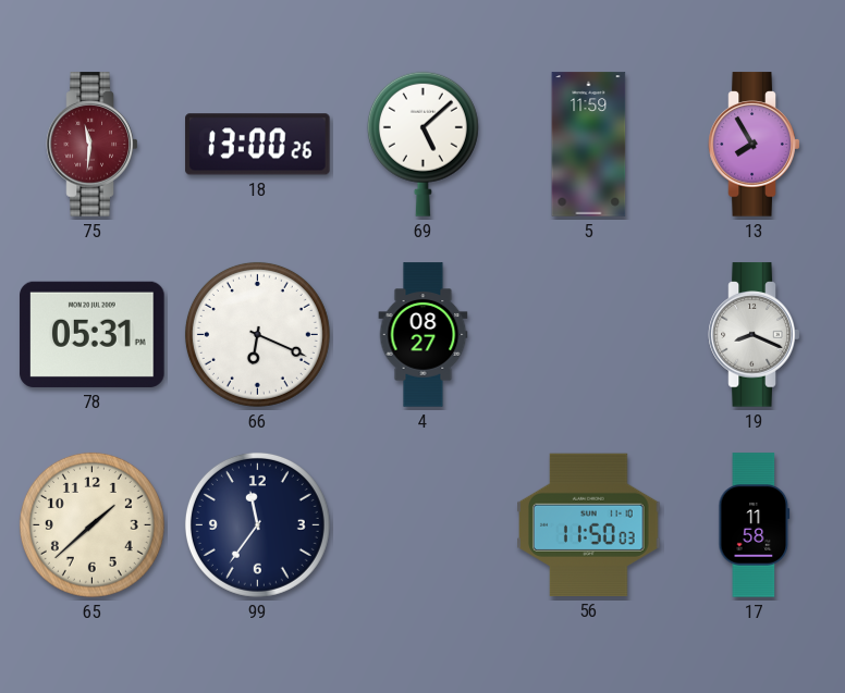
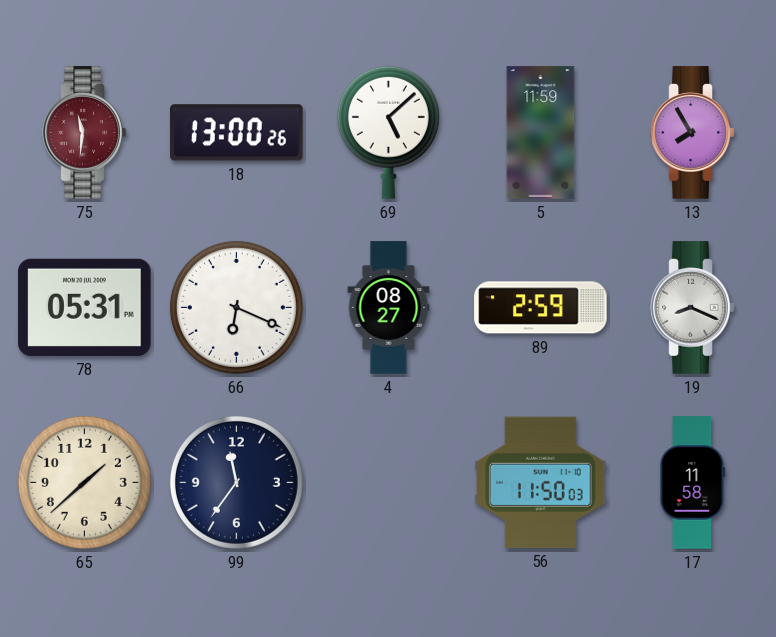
89: none -> 2:59
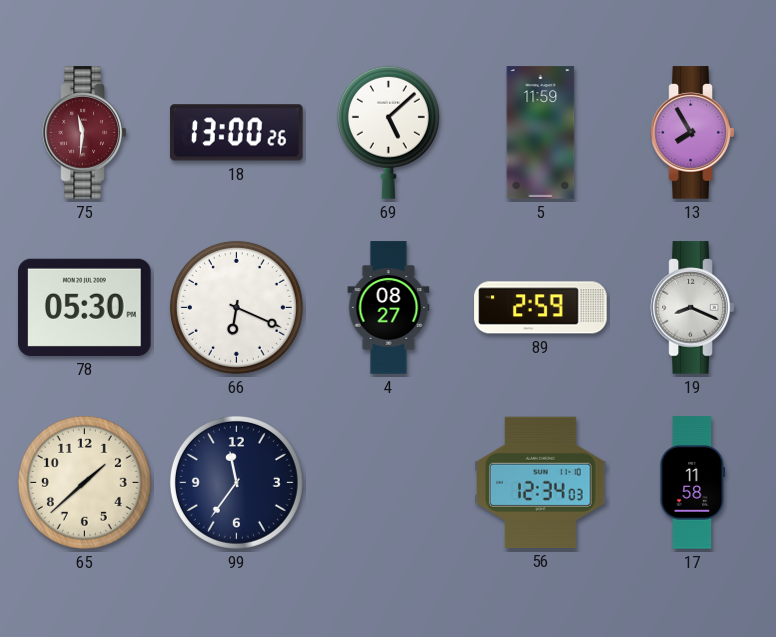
78: 05:31 -> 05:30
56: 11:50 -> 12:34
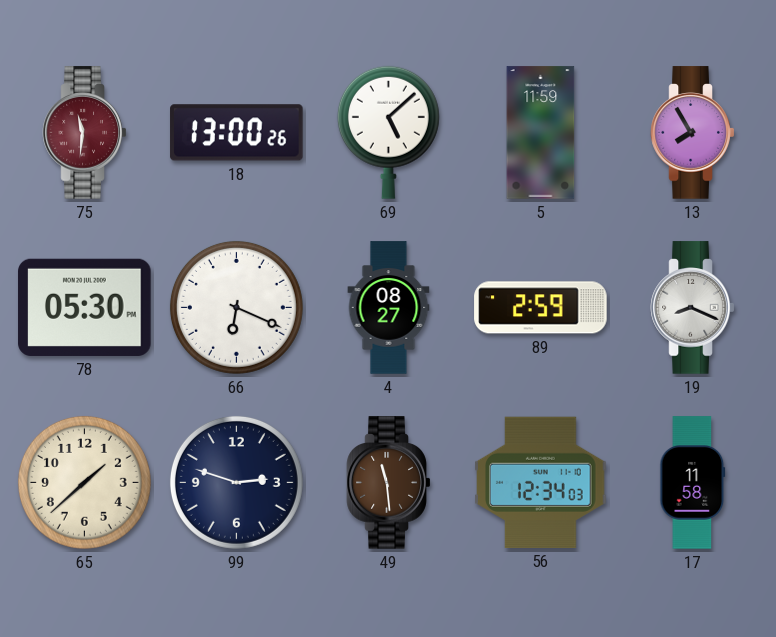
99: 11:36 -> 2:48
49: none -> 11:29
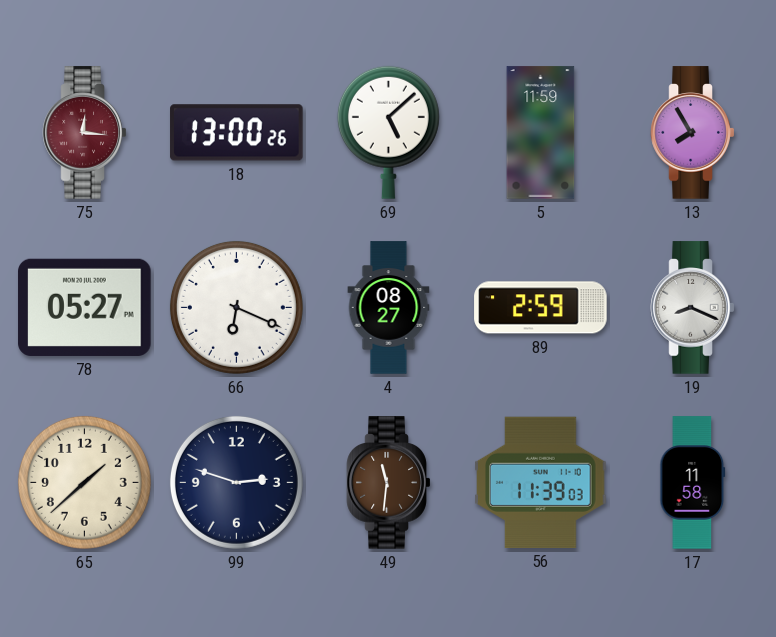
75: 11:31 -> 12:16
78: 05:30 -> 05:27
49: 11:29 -> 11:31
56: 12:34 -> 11:39
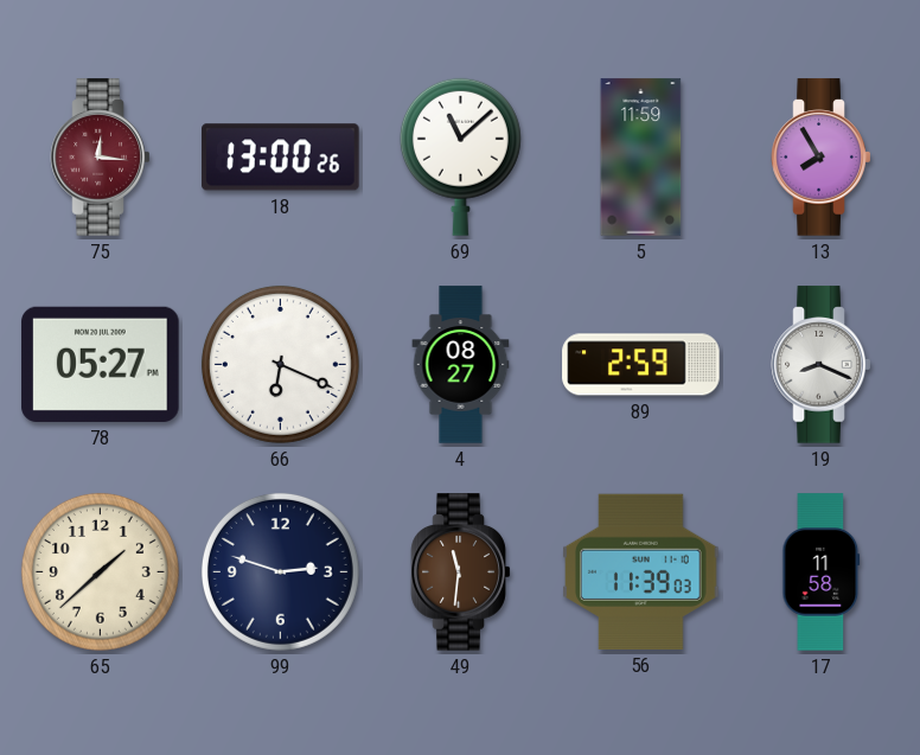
69: 5:08 -> 11:08
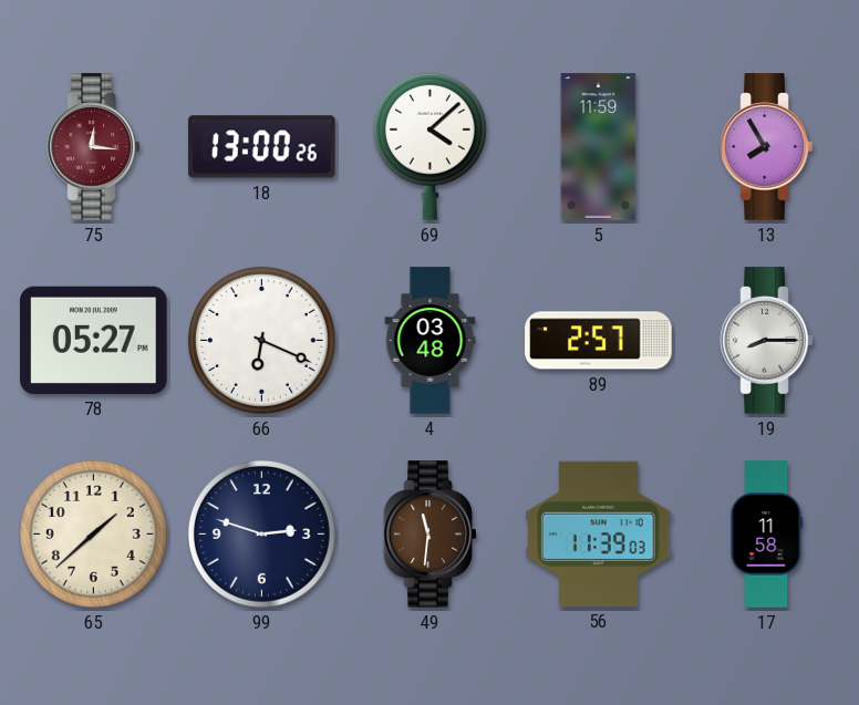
69: 11:08 -> 4:08
4: 08:27 -> 03:48
89: 2:59 -> 2:57
19: 8:19 -> 8:15
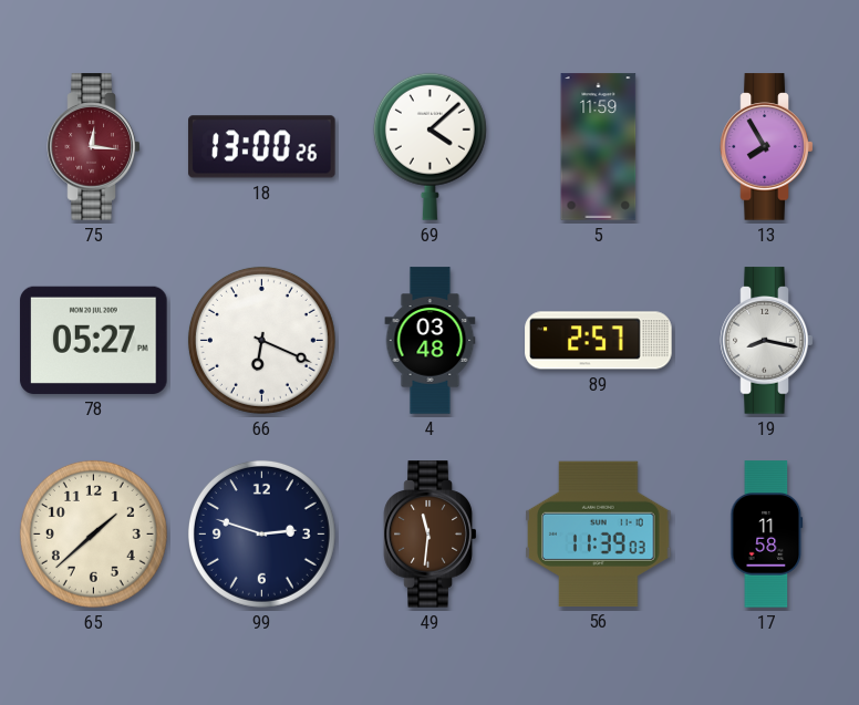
19: 8:15 -> 8:17
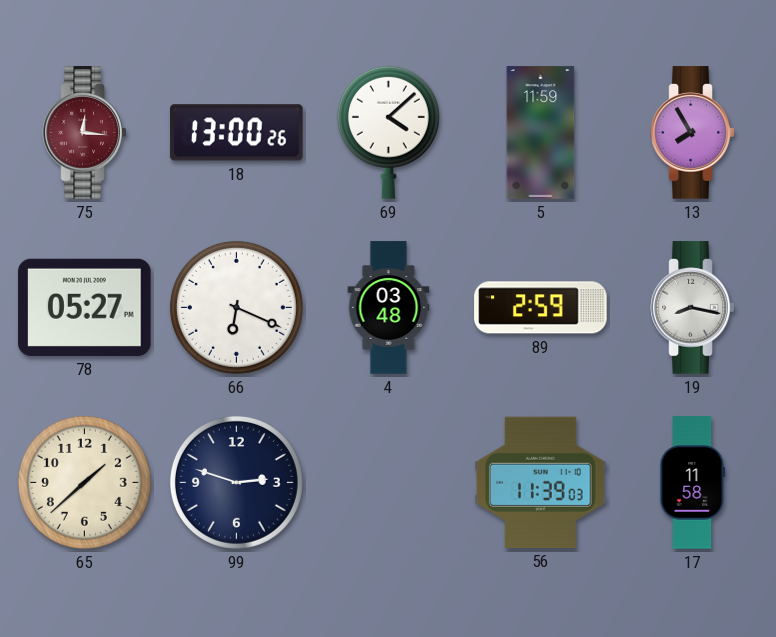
89: 2:57 -> 2:59
49: 11:31 -> none
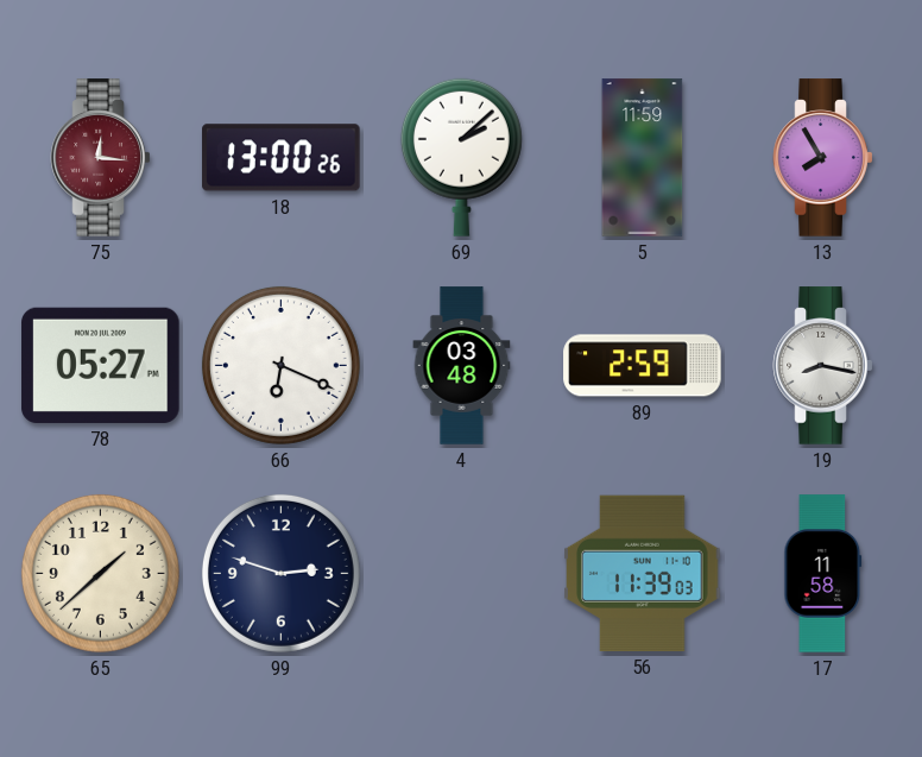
69: 4:08 -> 2:08
